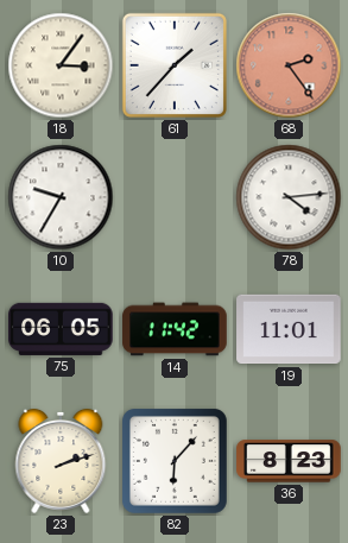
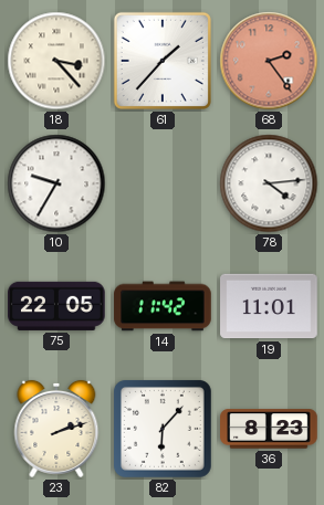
18: 3:06 -> 3:23
75: 06:05 -> 22:05
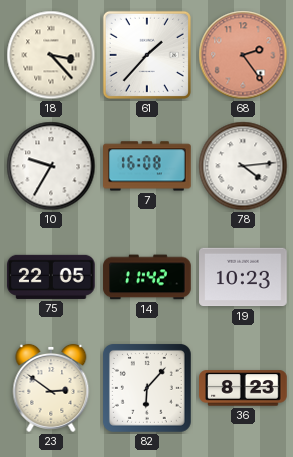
7: none -> 16:08
19: 11:01 -> 10:23
23: 2:12 -> 2:51
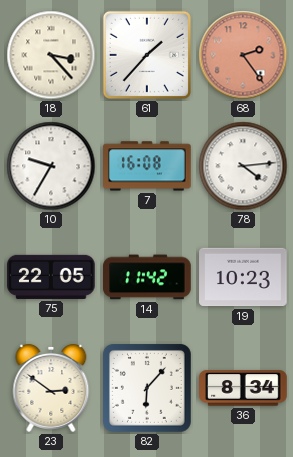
36: 8:23 -> 8:34
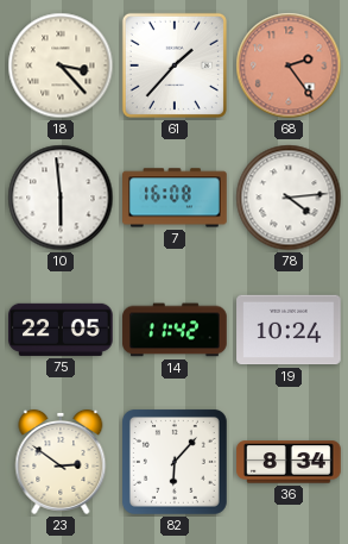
10: 9:35 -> 5:59
19: 10:23 -> 10:24
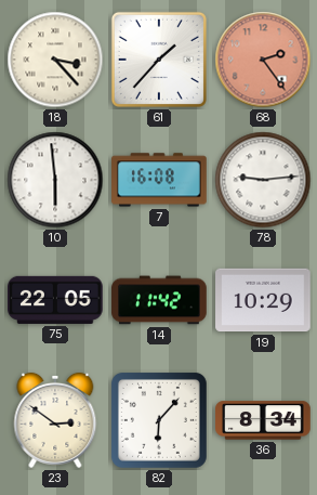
78: 4:14 -> 9:14
19: 10:24 -> 10:29
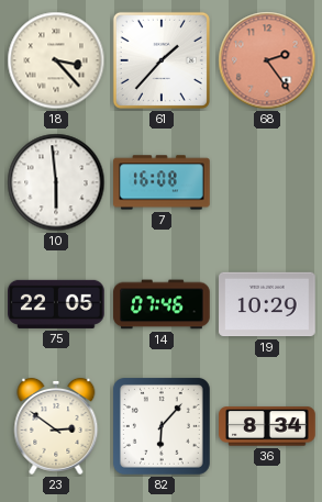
78: 9:14 -> none
14: 11:42 -> 07:46
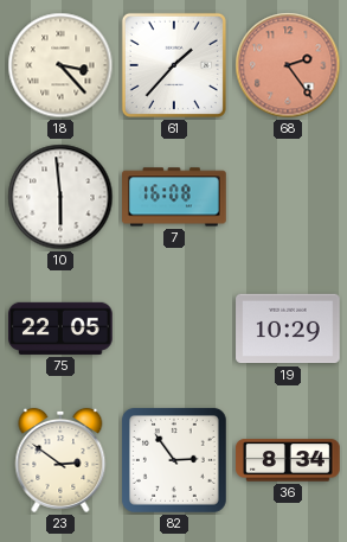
14: 07:46 -> none
82: 6:07 -> 2:54
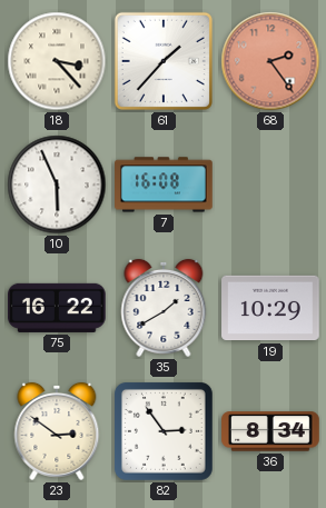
10: 5:59 -> 5:56
75: 22:05 -> 16:22
35: none -> 1:40
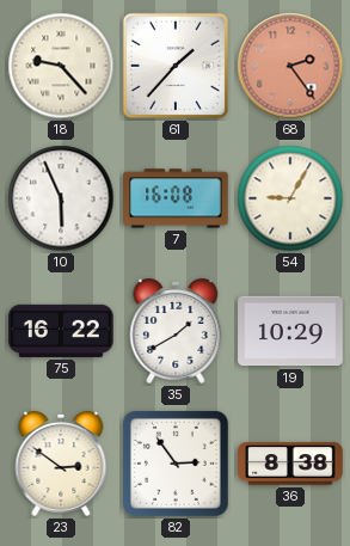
18: 3:23 -> 9:23
54: none -> 9:05
36: 8:34 -> 8:38
